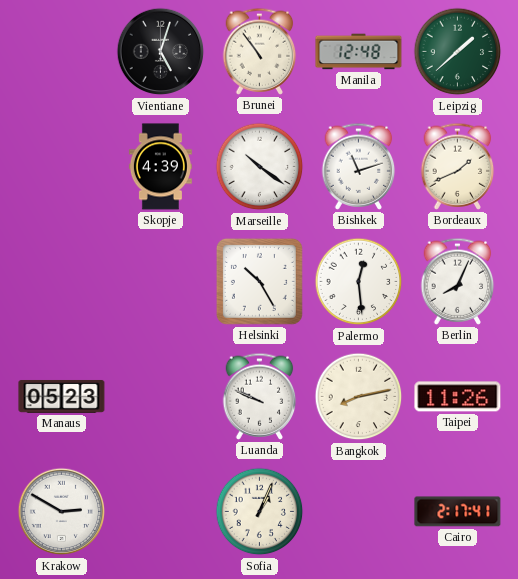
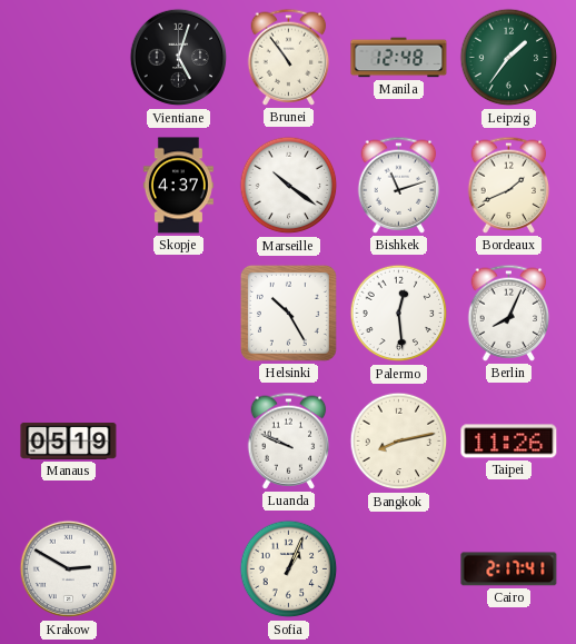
Leipzig: 1:38 -> 1:36
Skopje: 4:39 -> 4:37
Manaus: 05:23 -> 05:19
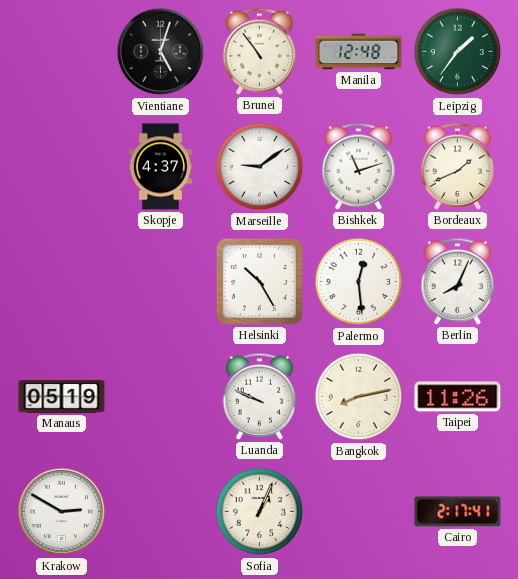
Marseille: 10:21 -> 9:09
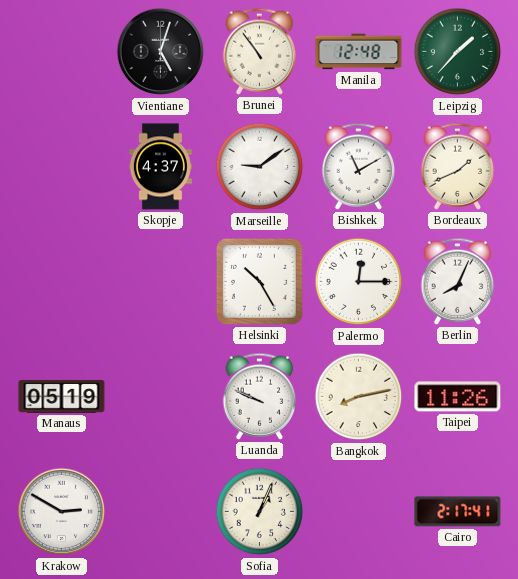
Leipzig: 1:36 -> 1:37
Bishkek: 11:12 -> 11:10
Palermo: 12:29 -> 12:15
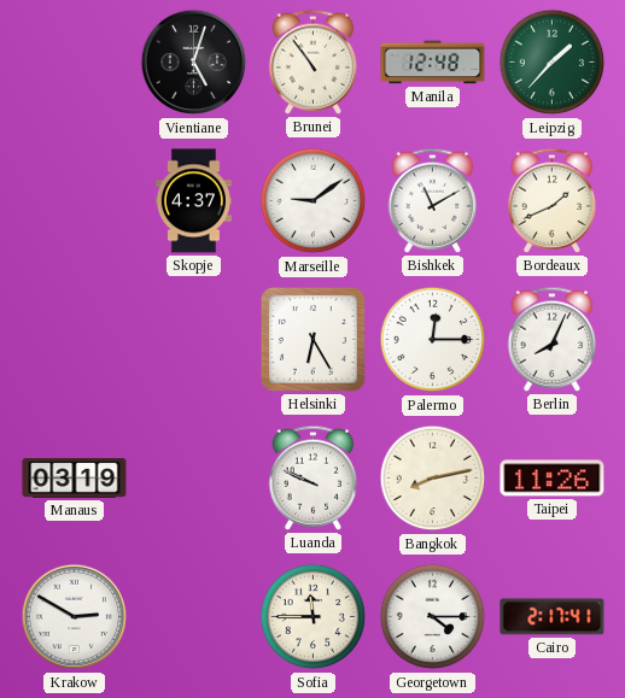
Helsinki: 10:25 -> 6:25
Manaus: 05:19 -> 03:19
Sofia: 1:04 -> 11:45
Georgetown: none -> 4:15
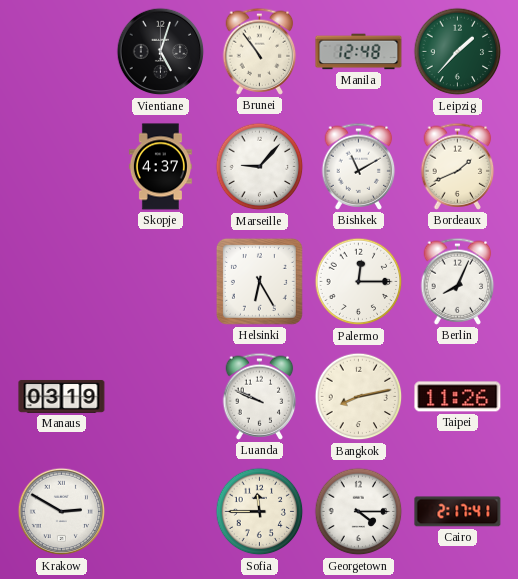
Marseille: 9:09 -> 9:07
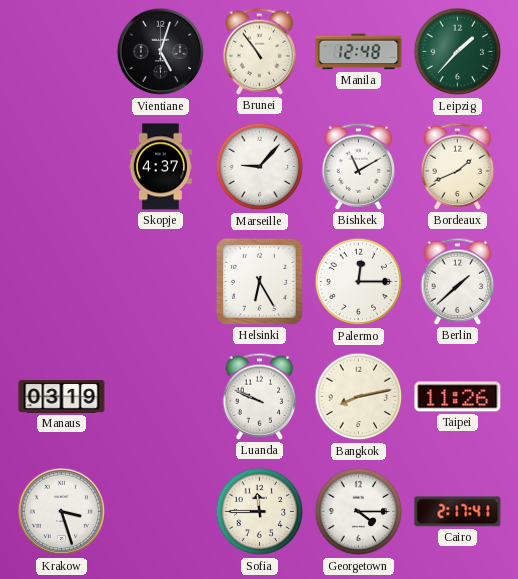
Berlin: 8:04 -> 1:38
Krakow: 2:50 -> 3:27
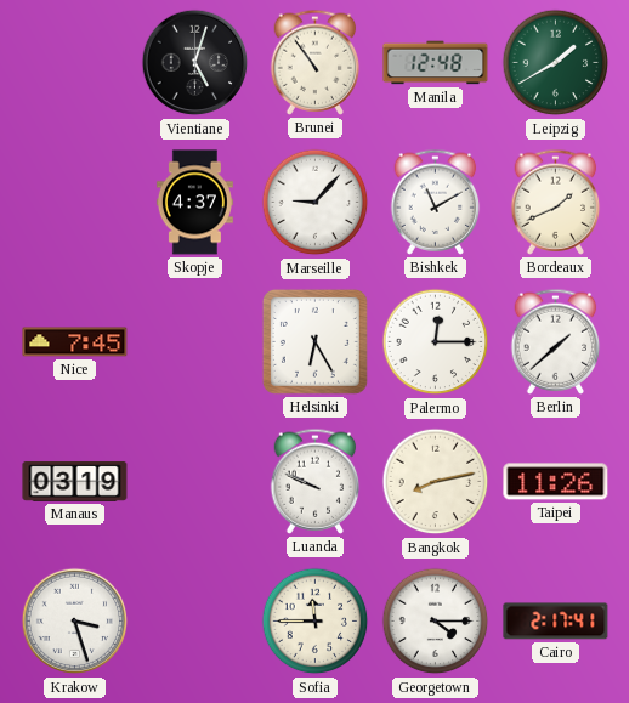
Leipzig: 1:37 -> 1:40
Nice: none -> 7:45
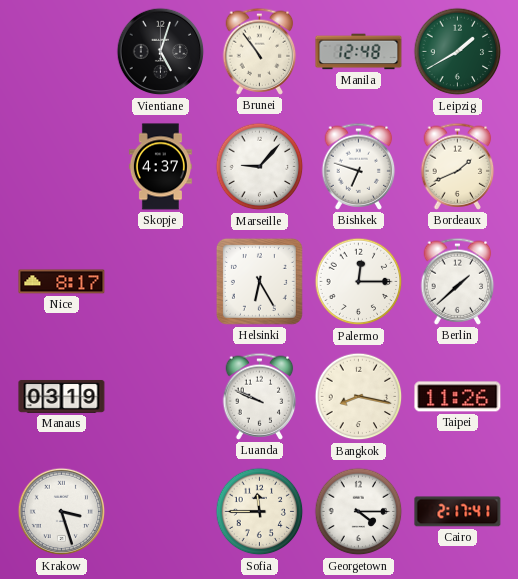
Bishkek: 11:10 -> 6:48
Nice: 7:45 -> 8:17
Bangkok: 8:13 -> 8:17
